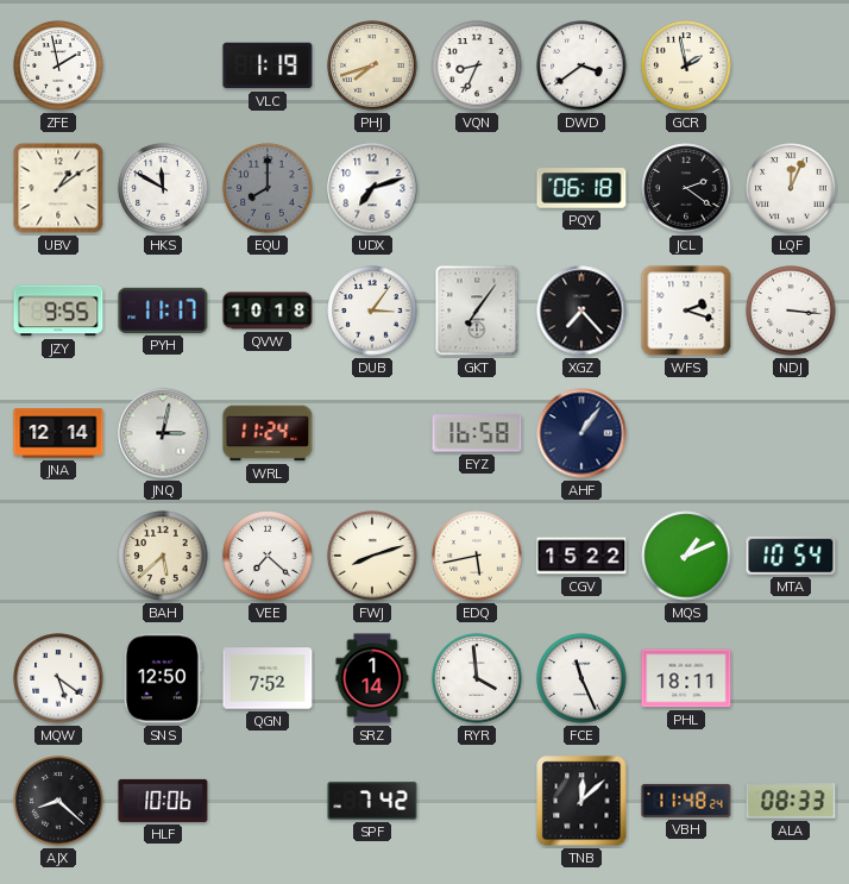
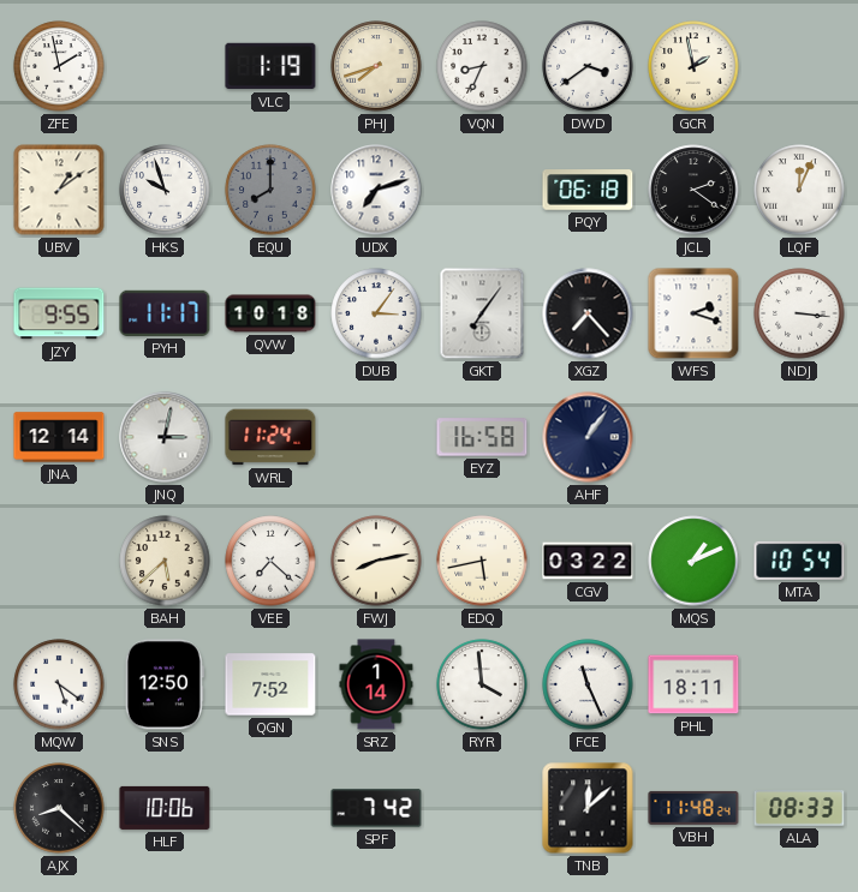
HKS: 11:50 -> 9:57
FWJ: 8:12 -> 8:13
CGV: 15:22 -> 03:22
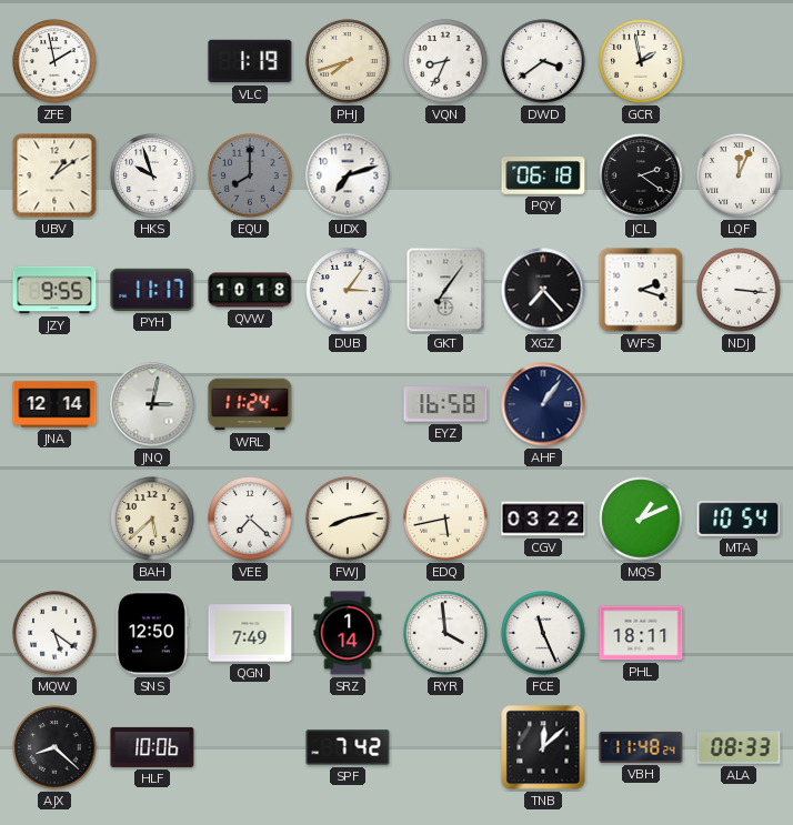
QGN: 7:52 -> 7:49
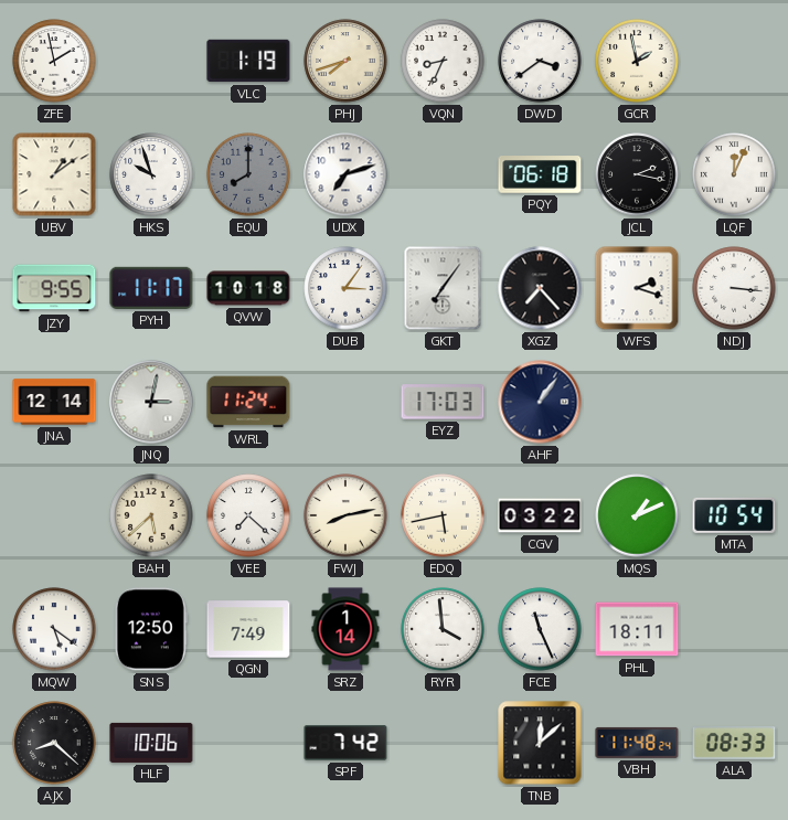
JCL: 2:21 -> 2:17
EYZ: 16:58 -> 17:03
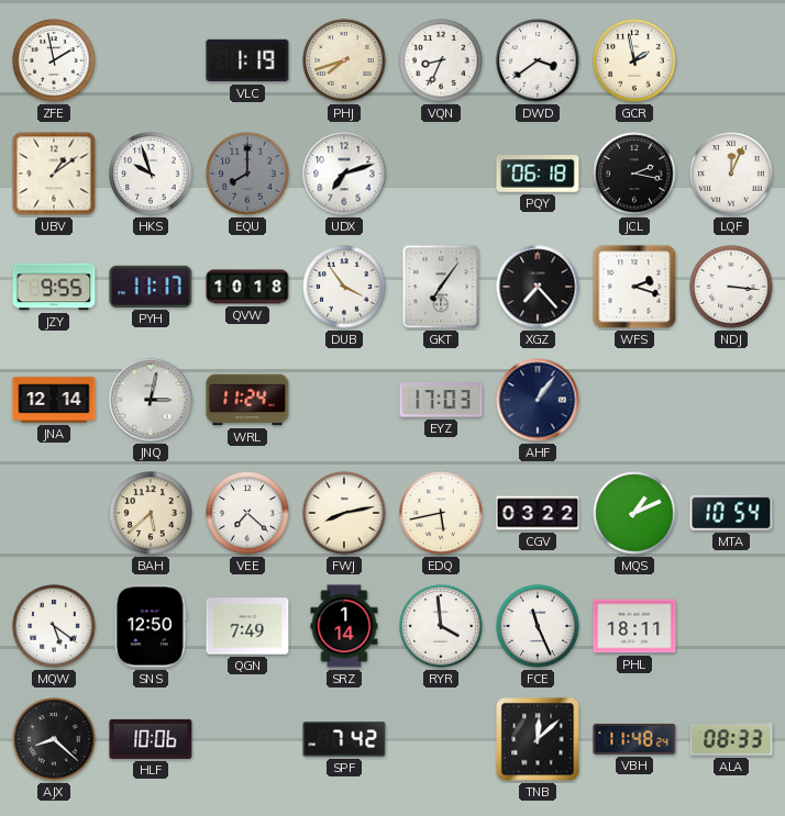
DUB: 3:06 -> 3:54
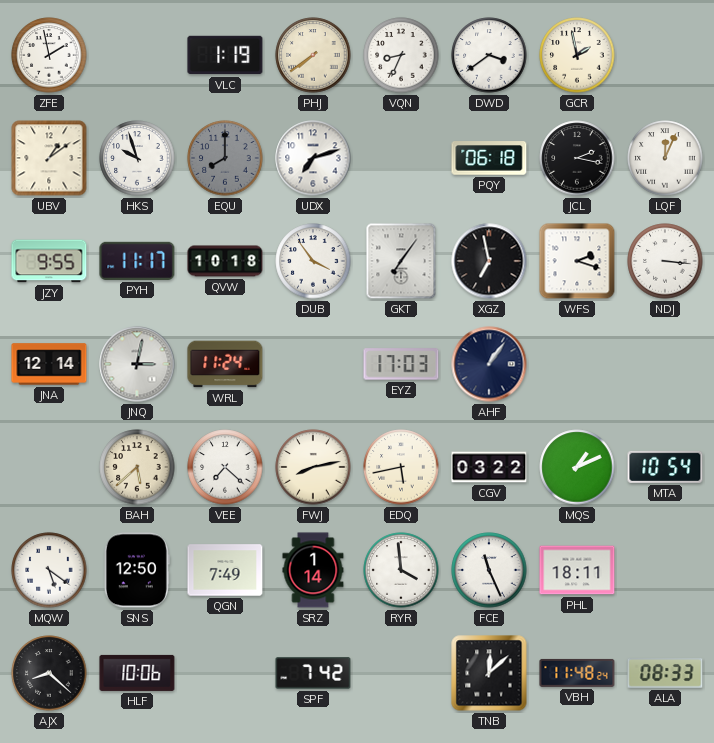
PHJ: 7:42 -> 7:39
XGZ: 7:23 -> 6:58
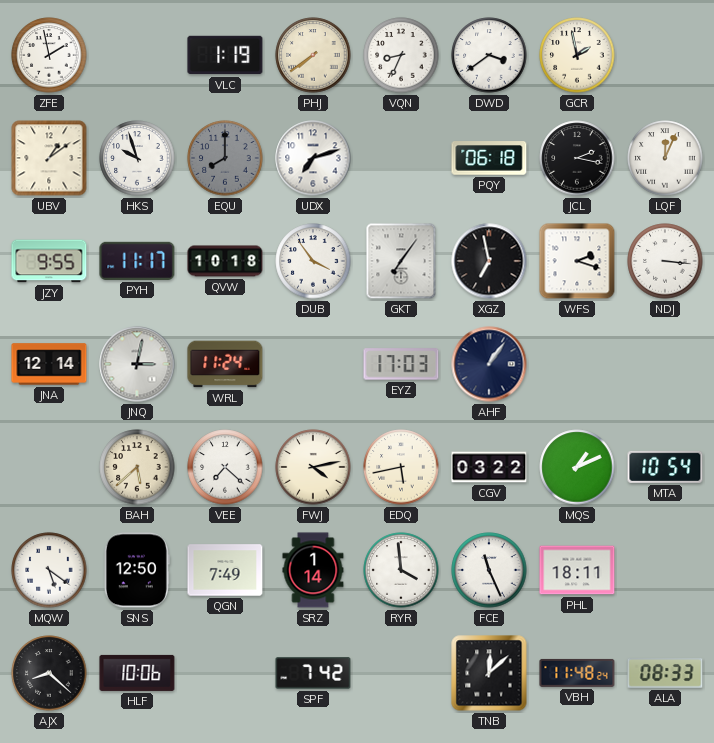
FWJ: 8:13 -> 4:13
